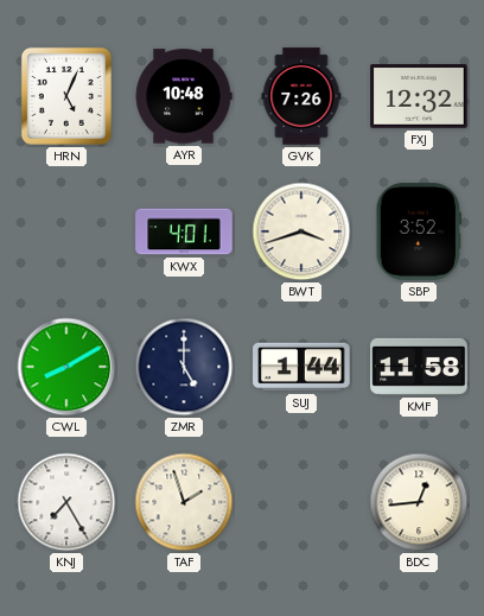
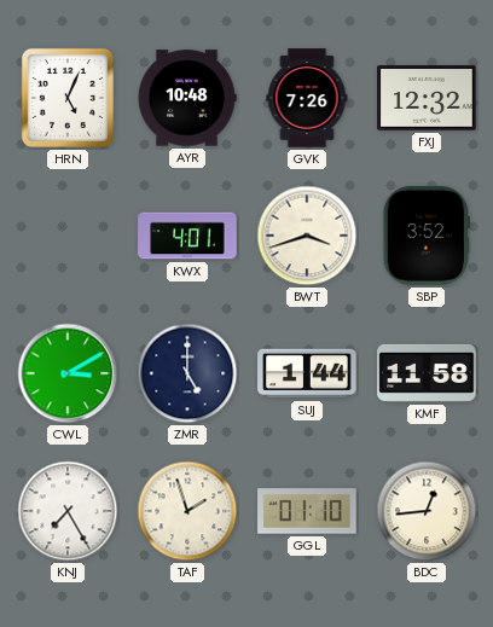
CWL: 8:10 -> 3:10
GGL: none -> 01:10
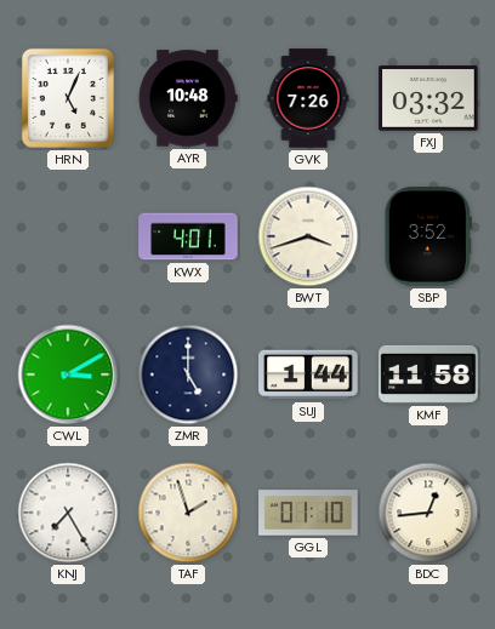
FXJ: 12:32 -> 03:32
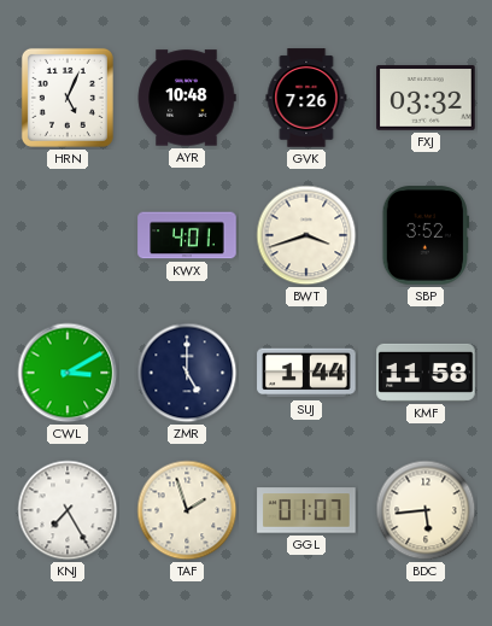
GGL: 01:10 -> 01:07
BDC: 12:44 -> 5:44
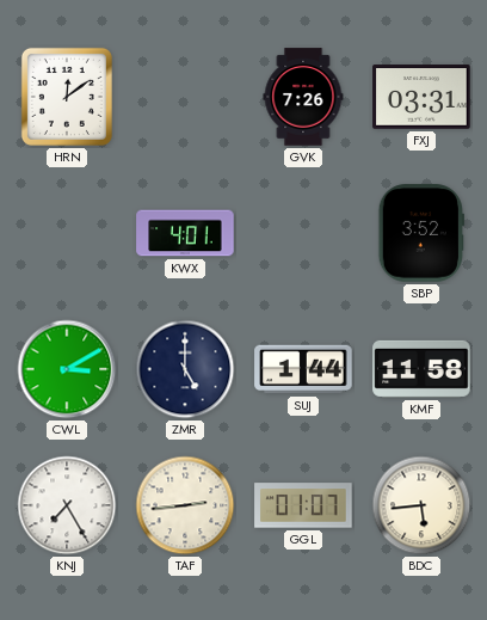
HRN: 5:04 -> 12:09
AYR: 10:48 -> none
FXJ: 03:32 -> 03:31
BWT: 3:42 -> none
TAF: 1:57 -> 2:44
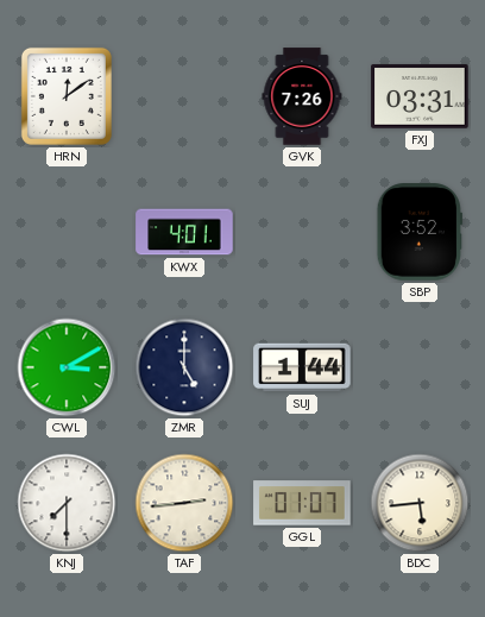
KMF: 11:58 -> none
KNJ: 7:25 -> 7:30
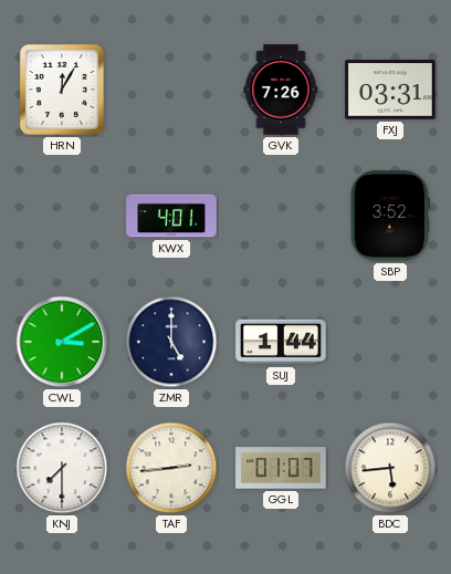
HRN: 12:09 -> 12:05
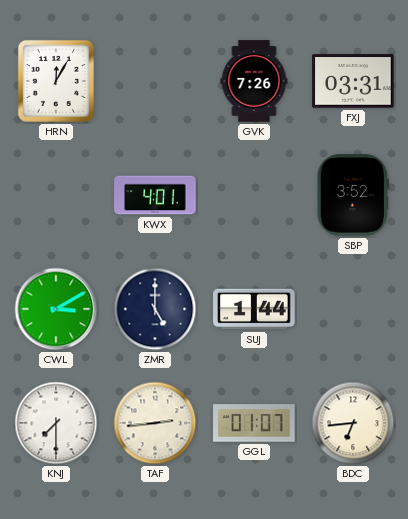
BDC: 5:44 -> 6:44
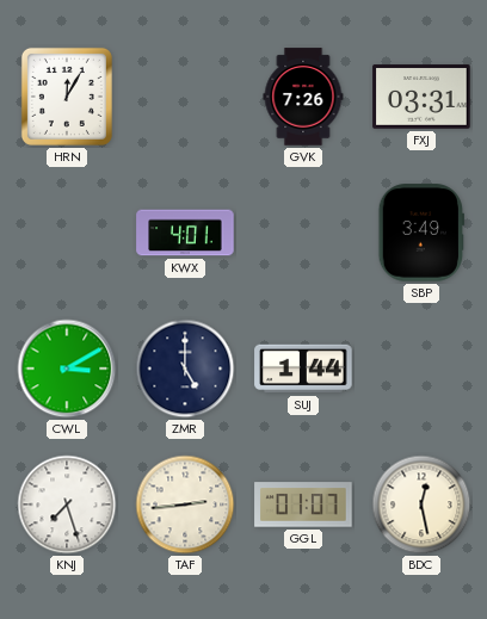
SBP: 3:52 -> 3:49
KNJ: 7:30 -> 7:27
BDC: 6:44 -> 12:28
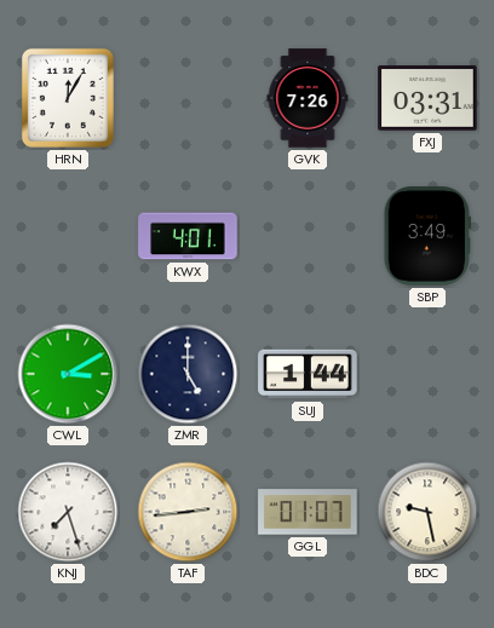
BDC: 12:28 -> 9:28
